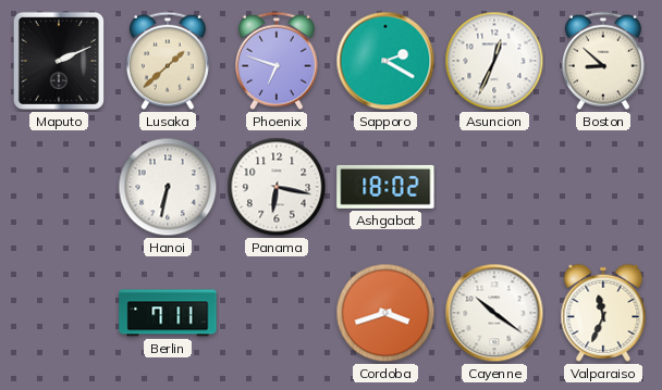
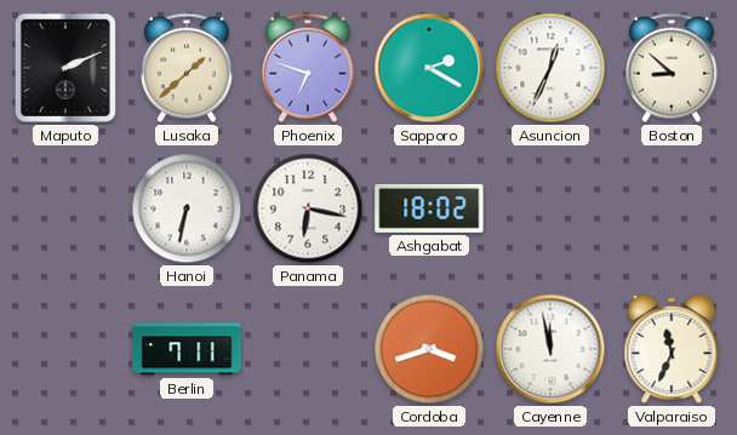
Cayenne: 10:21 -> 11:58
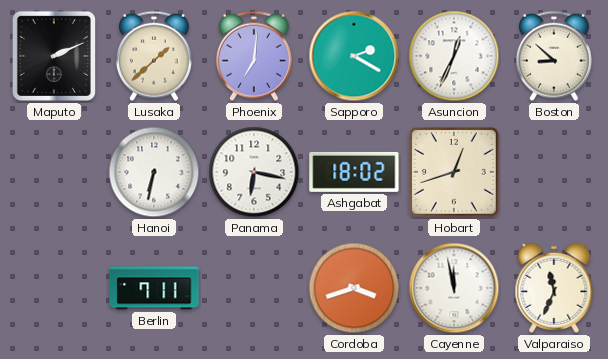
Phoenix: 6:48 -> 7:01
Hobart: none -> 12:42
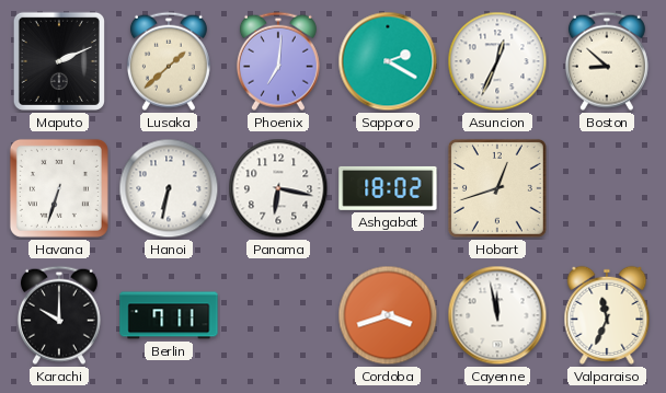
Havana: none -> 6:33
Karachi: none -> 10:00
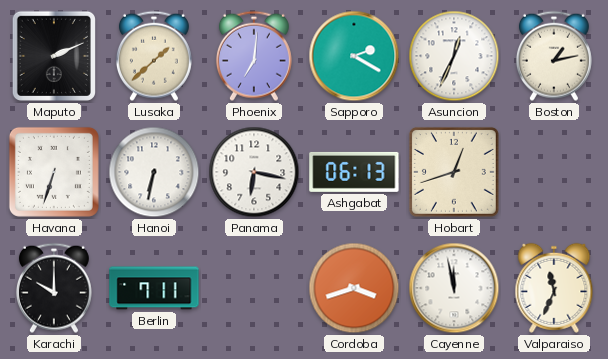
Boston: 8:52 -> 1:13
Ashgabat: 18:02 -> 06:13
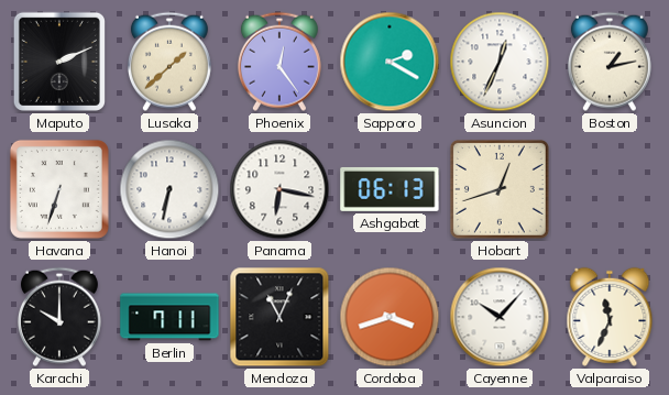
Phoenix: 7:01 -> 12:24
Mendoza: none -> 11:04
Cayenne: 11:58 -> 10:07
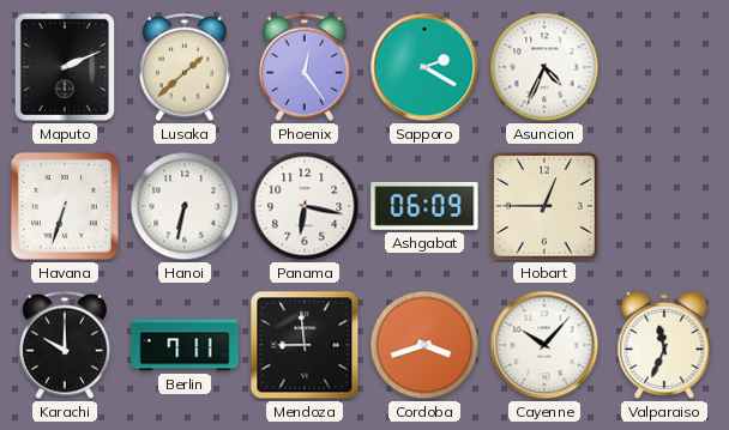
Asuncion: 12:34 -> 4:34
Boston: 1:13 -> none
Ashgabat: 06:13 -> 06:09
Hobart: 12:42 -> 12:45
Mendoza: 11:04 -> 8:59
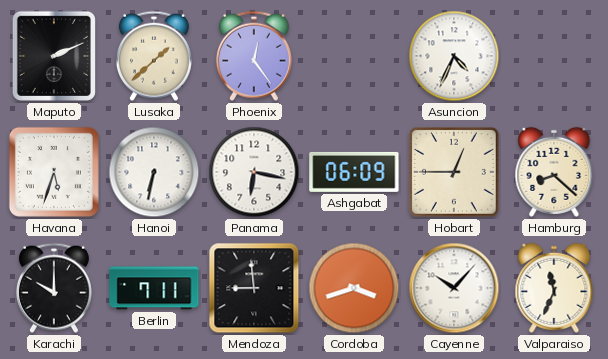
Sapporo: 2:20 -> none
Havana: 6:33 -> 5:33
Hamburg: none -> 8:22
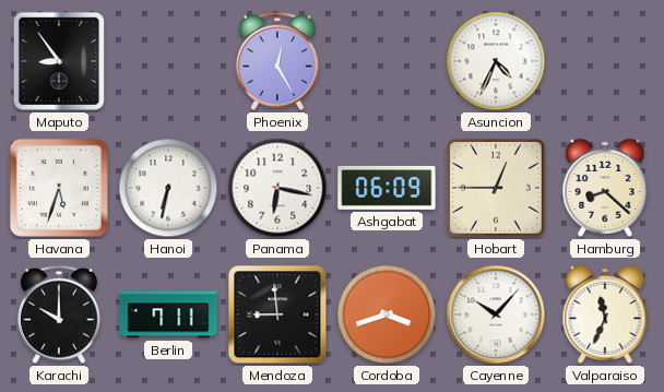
Maputo: 2:11 -> 8:54
Lusaka: 1:38 -> none
Phoenix: 12:24 -> 12:25
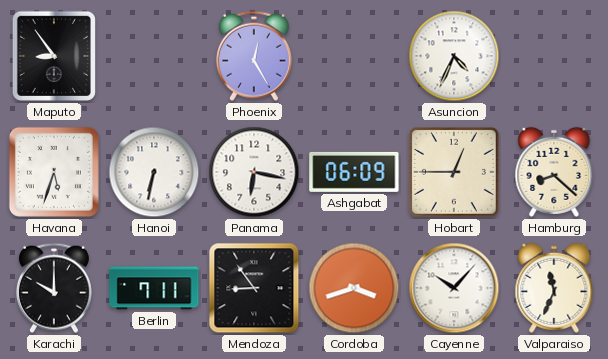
Mendoza: 8:59 -> 8:54
